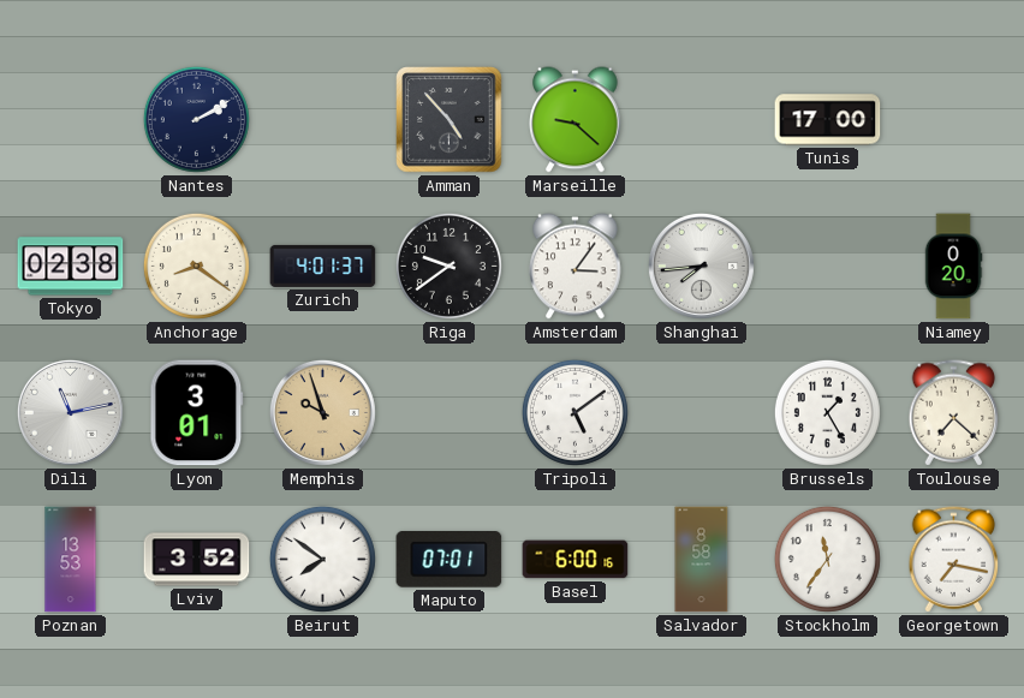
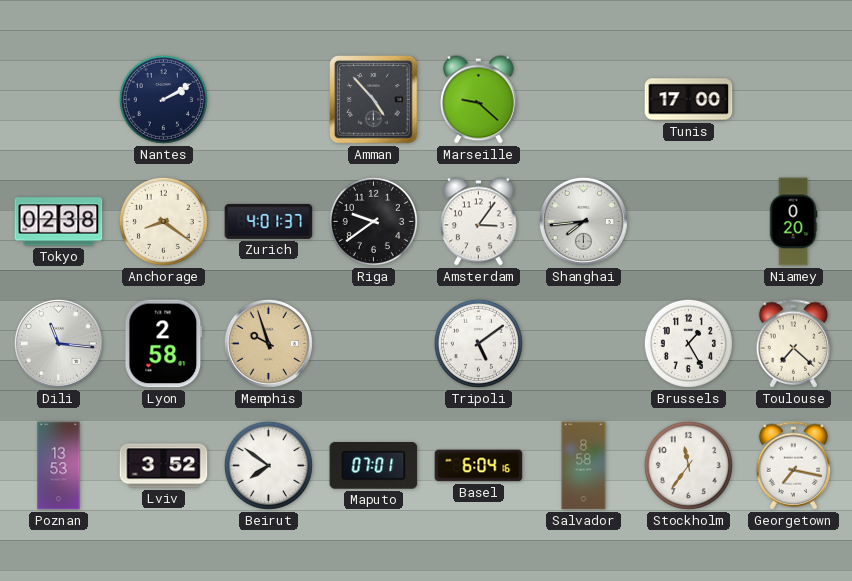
Dili: 11:13 -> 11:16
Lyon: 3:01 -> 2:58
Basel: 6:00 -> 6:04
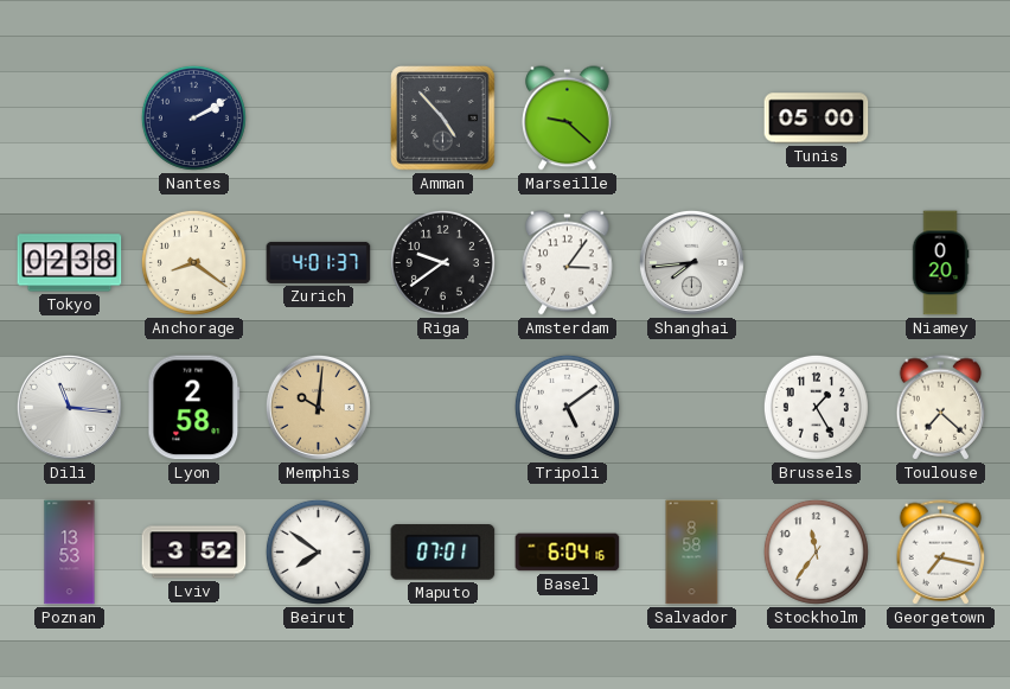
Tunis: 17:00 -> 05:00
Memphis: 9:57 -> 10:01
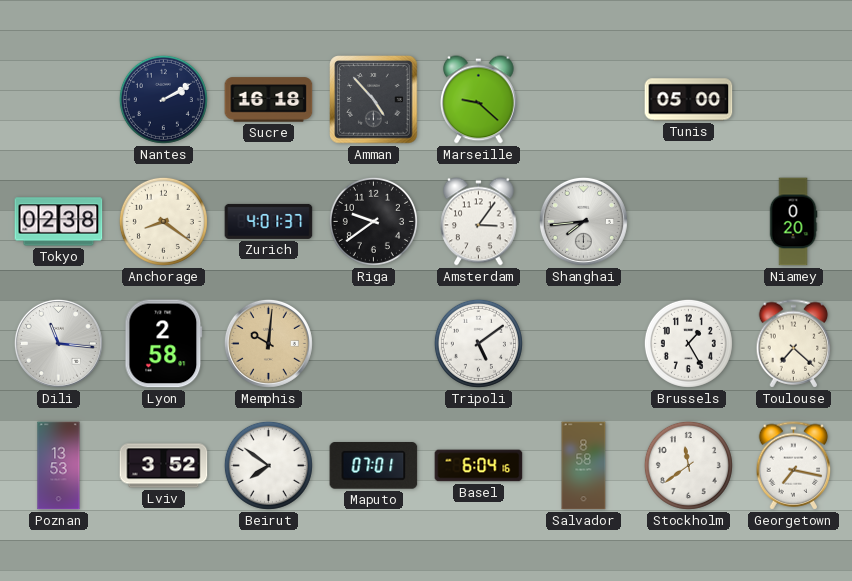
Sucre: none -> 16:18
Stockholm: 11:36 -> 11:39
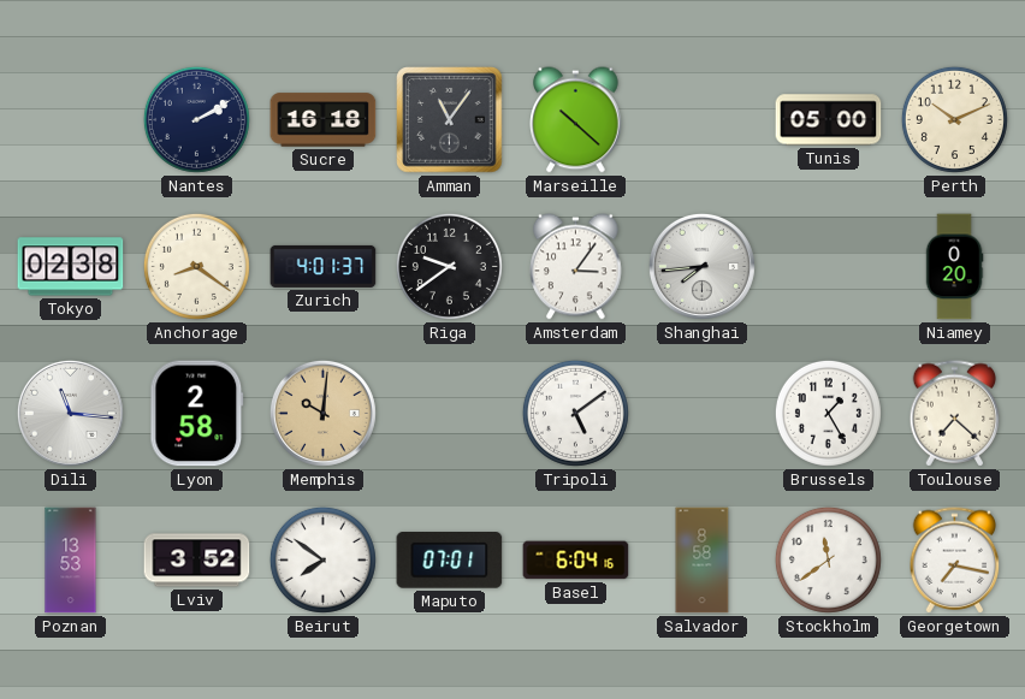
Amman: 4:53 -> 11:06
Marseille: 9:22 -> 10:22
Perth: none -> 10:11
